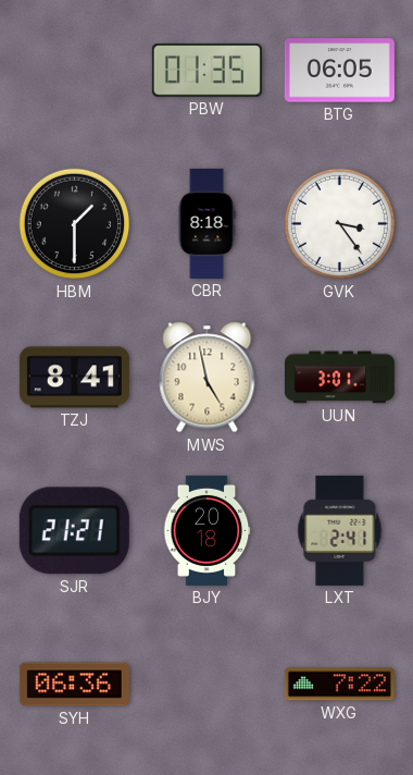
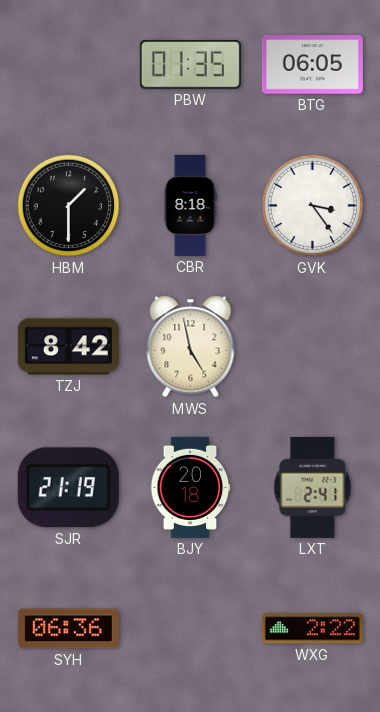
TZJ: 8:41 -> 8:42
UUN: 3:01 -> none
SJR: 21:21 -> 21:19
WXG: 7:22 -> 2:22
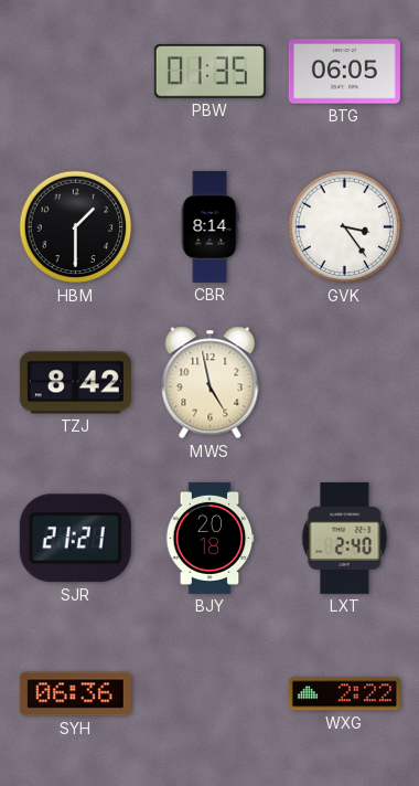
CBR: 8:18 -> 8:14
SJR: 21:19 -> 21:21
LXT: 2:41 -> 2:40
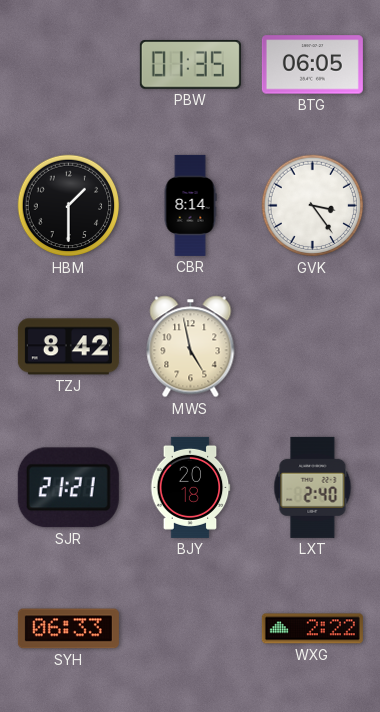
SYH: 06:36 -> 06:33
